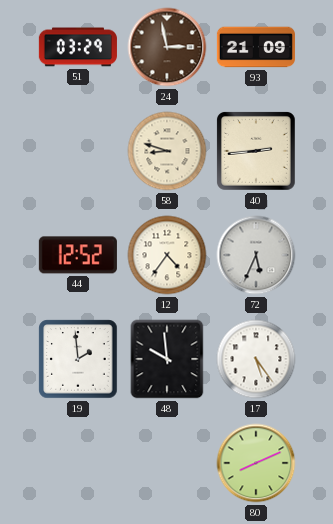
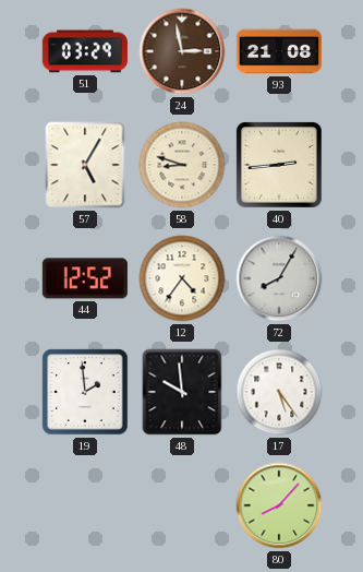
93: 21:09 -> 21:08
57: none -> 5:05
72: 5:34 -> 8:05
80: 8:11 -> 8:07
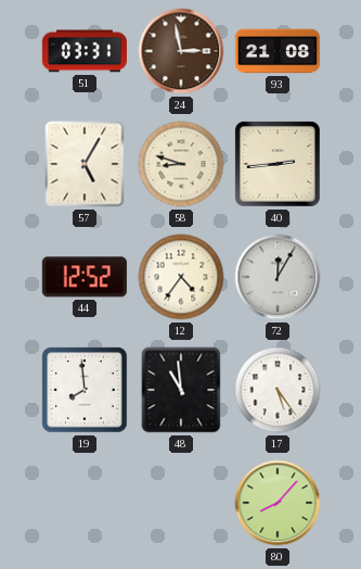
51: 03:29 -> 03:31
72: 8:05 -> 12:05
19: 1:59 -> 7:59
48: 9:59 -> 10:59
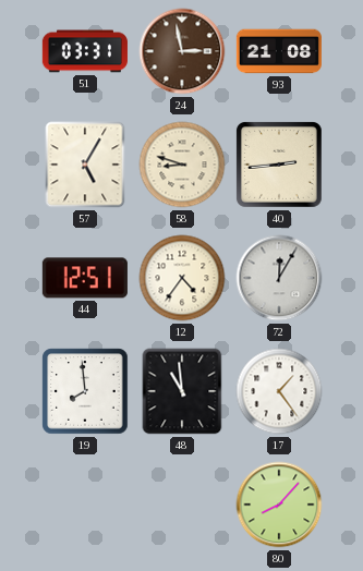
44: 12:52 -> 12:51
17: 5:24 -> 1:24
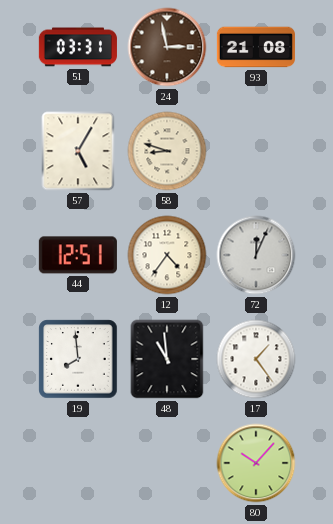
40: 2:44 -> none
72: 12:05 -> 12:04
80: 8:07 -> 10:07
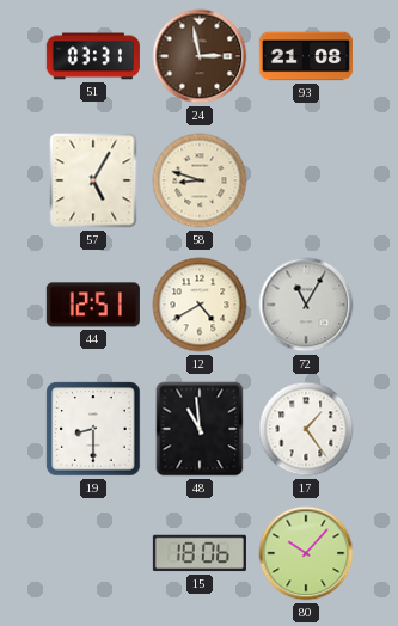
12: 4:36 -> 4:40
72: 12:04 -> 11:05
19: 7:59 -> 8:30
15: none -> 18:06
